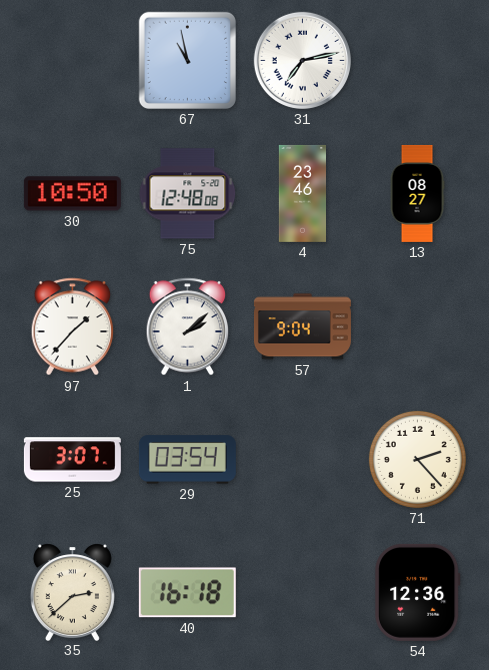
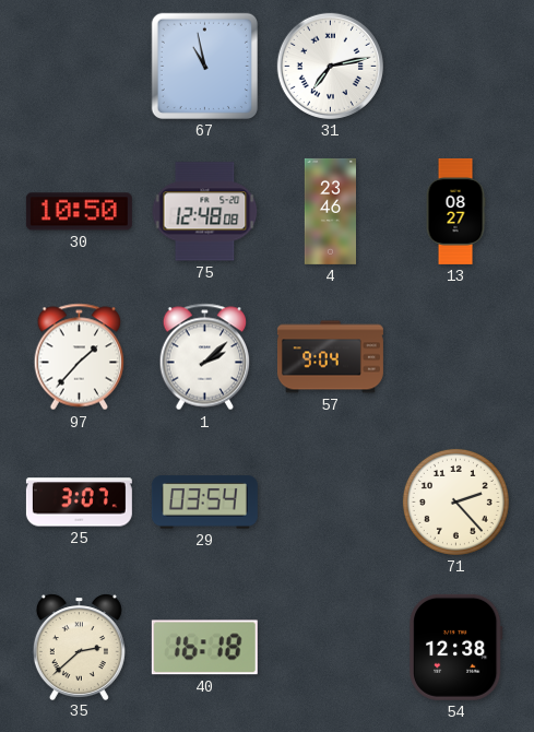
54: 12:36 -> 12:38
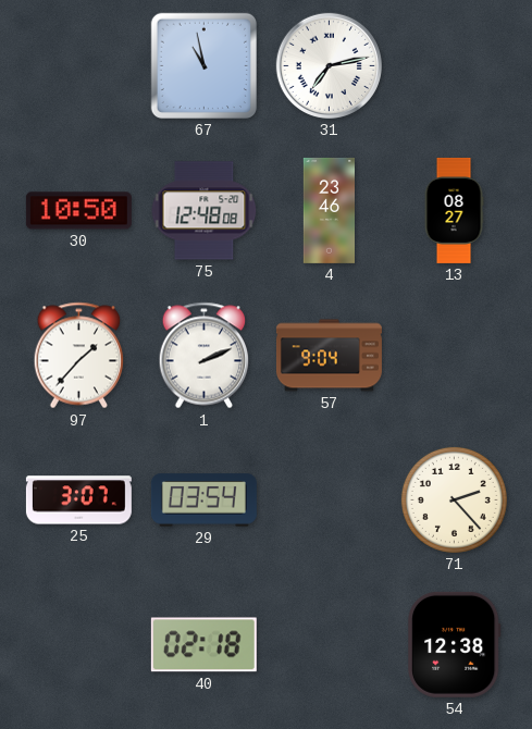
1: 2:08 -> 2:11
35: 2:38 -> none
40: 16:18 -> 02:18
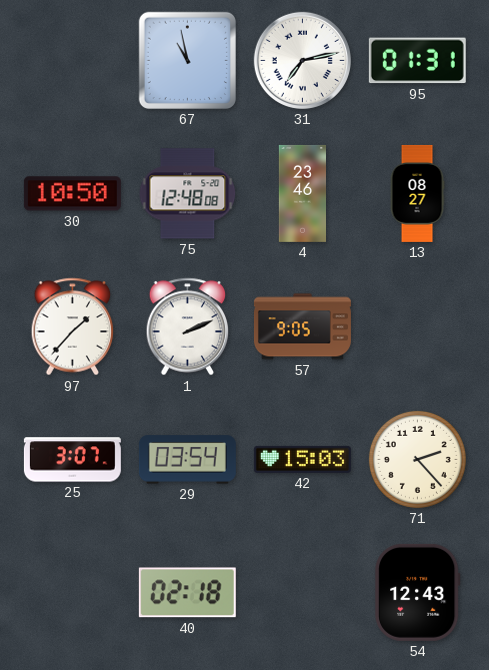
95: none -> 01:31
57: 9:04 -> 9:05
42: none -> 15:03
54: 12:38 -> 12:43
